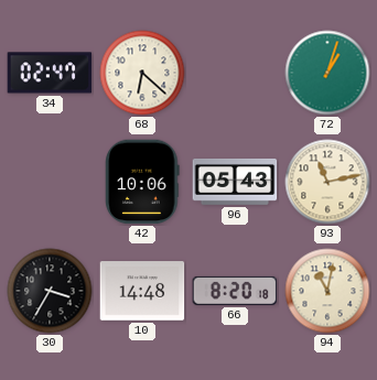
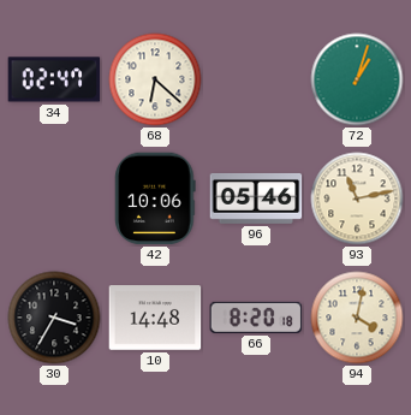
96: 05:43 -> 05:46
94: 11:02 -> 4:02
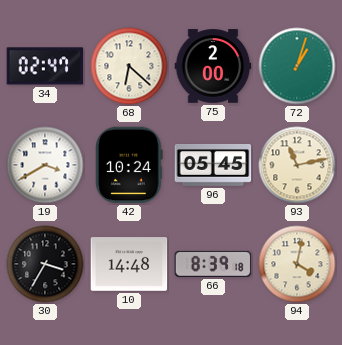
75: none -> 2:00
19: none -> 3:40
42: 10:06 -> 10:24
96: 05:46 -> 05:45
66: 8:20 -> 8:39
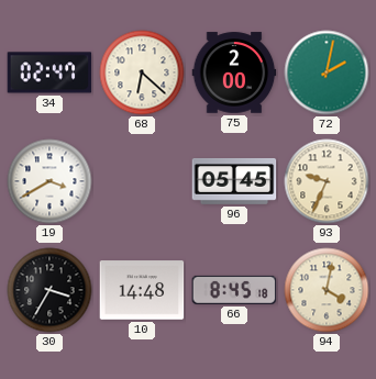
72: 1:03 -> 2:02
42: 10:24 -> none
93: 11:13 -> 9:34
66: 8:39 -> 8:45
